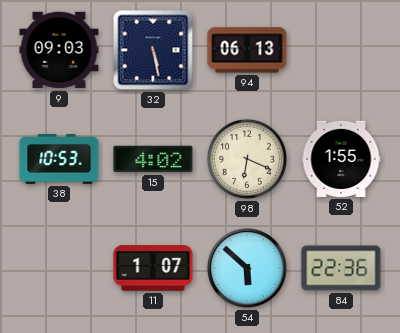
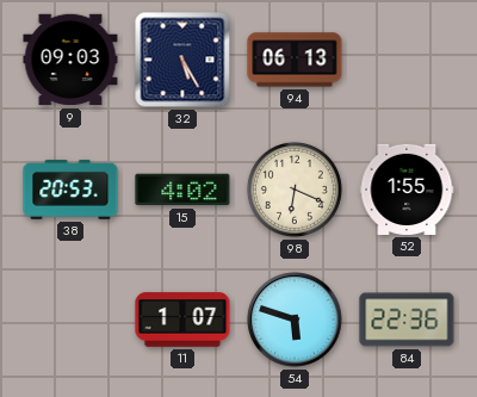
32: 5:28 -> 5:25
38: 10:53 -> 20:53
54: 5:52 -> 5:48
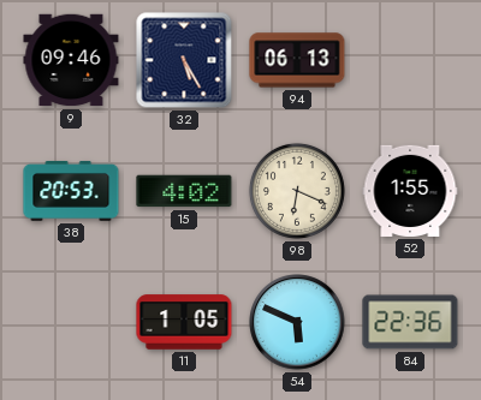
9: 09:03 -> 09:46
11: 1:07 -> 1:05
54: 5:48 -> 5:49
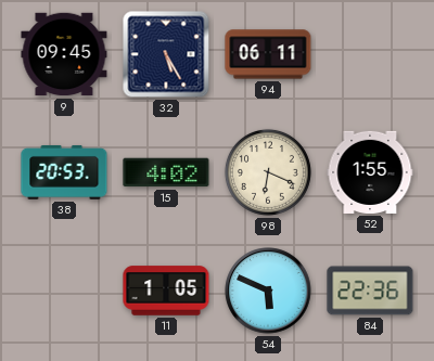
9: 09:46 -> 09:45
94: 06:13 -> 06:11
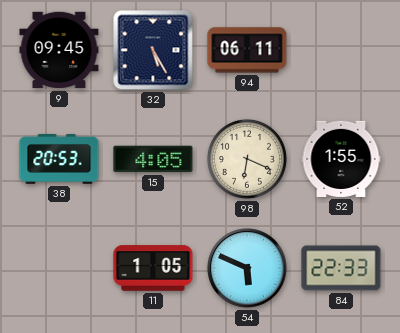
15: 4:02 -> 4:05
84: 22:36 -> 22:33
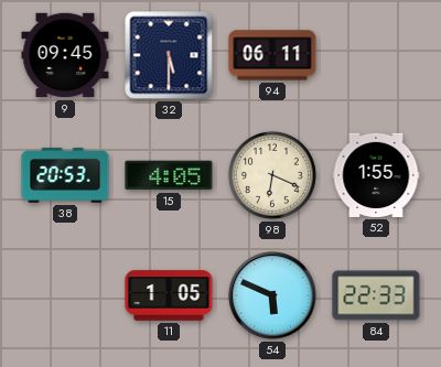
32: 5:25 -> 5:30
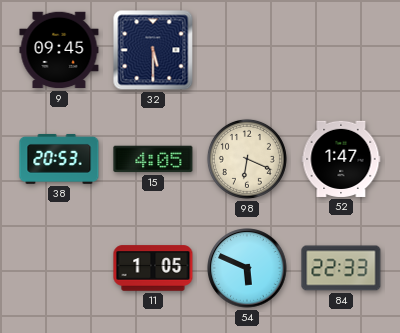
94: 06:11 -> none
52: 1:55 -> 1:47
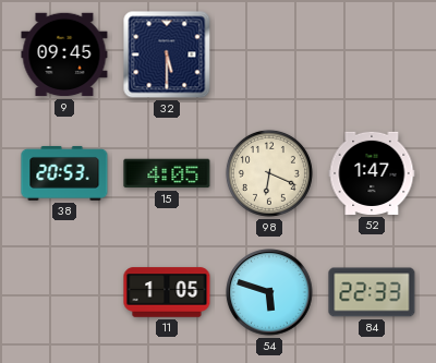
54: 5:49 -> 5:48
